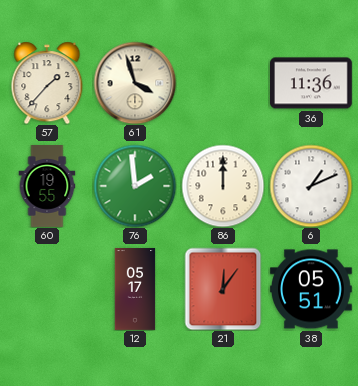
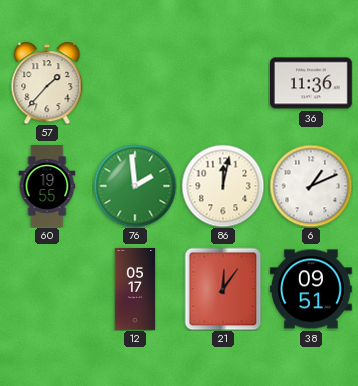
61: 3:57 -> none
86: 12:00 -> 12:02
38: 05:51 -> 09:51
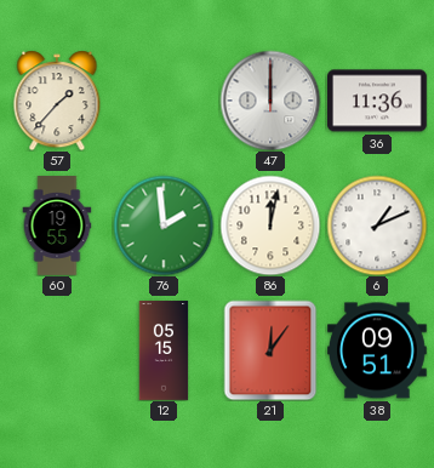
47: none -> 12:00
12: 05:17 -> 05:15
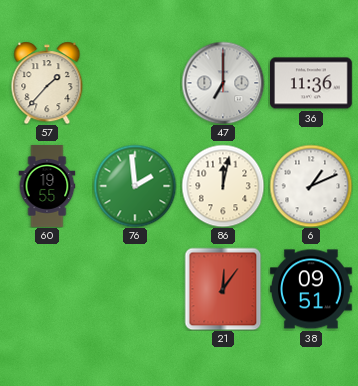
47: 12:00 -> 7:00
12: 05:15 -> none
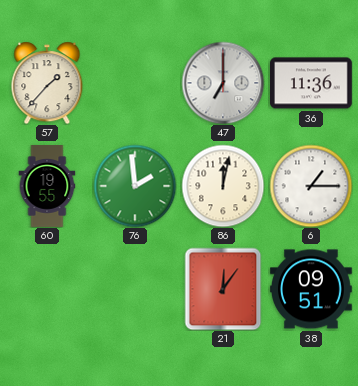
6: 1:11 -> 1:15
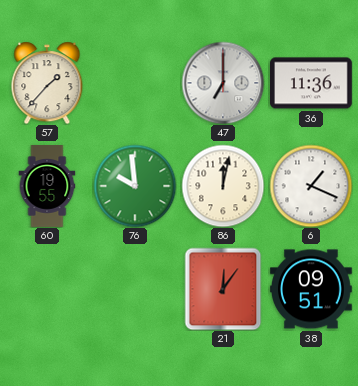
76: 1:59 -> 9:59
6: 1:15 -> 1:19
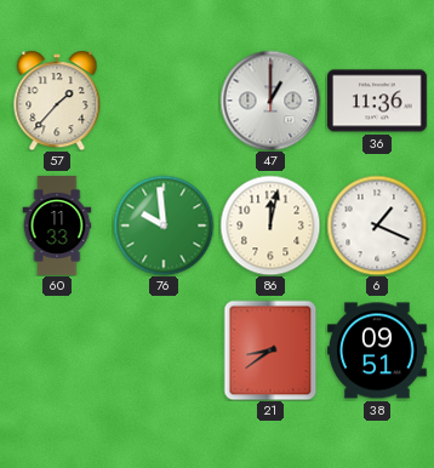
47: 7:00 -> 1:00
60: 19:55 -> 11:33
21: 12:06 -> 8:39
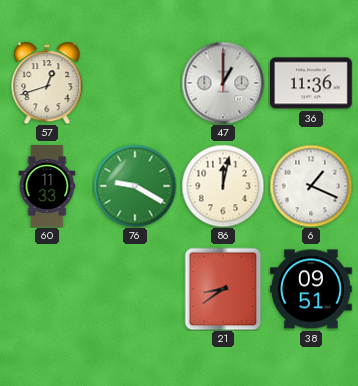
57: 1:37 -> 12:42
76: 9:59 -> 9:20
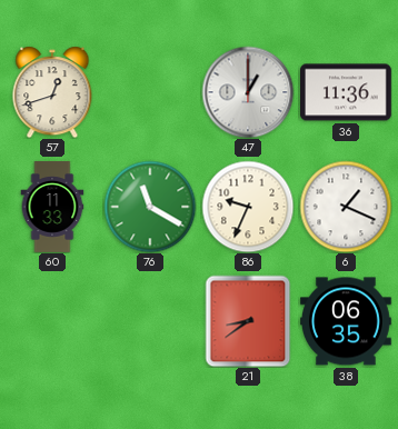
76: 9:20 -> 11:20
86: 12:02 -> 9:34
38: 09:51 -> 06:35
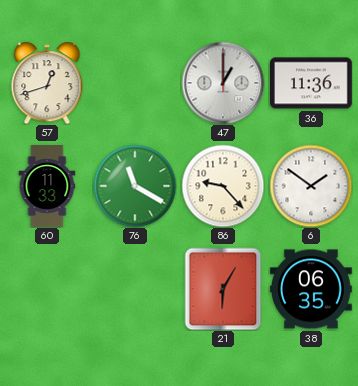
86: 9:34 -> 9:23
6: 1:19 -> 1:51
21: 8:39 -> 6:05
